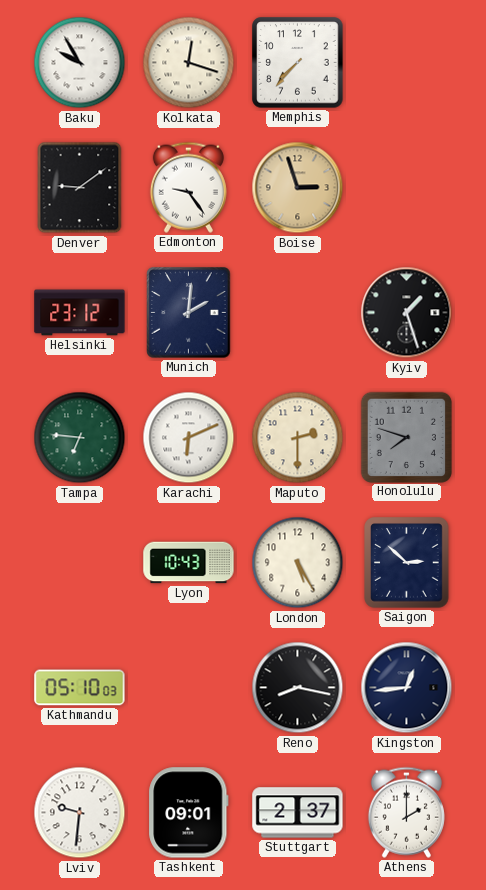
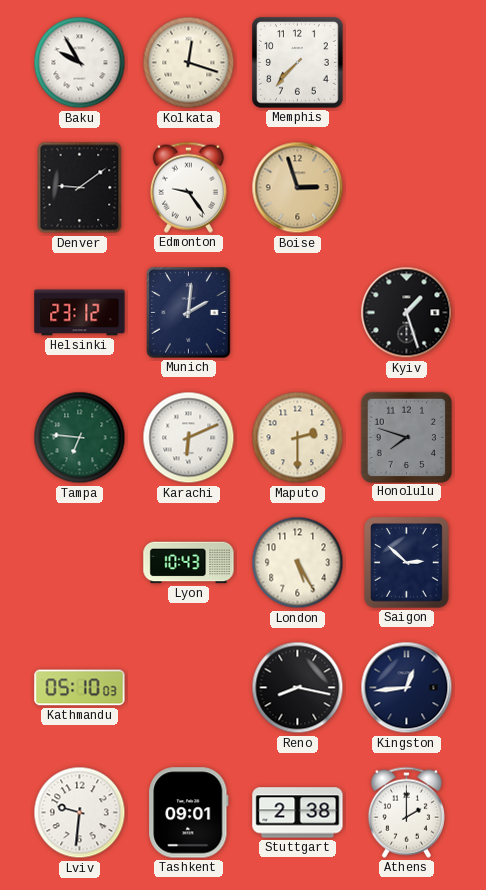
Stuttgart: 2:37 -> 2:38
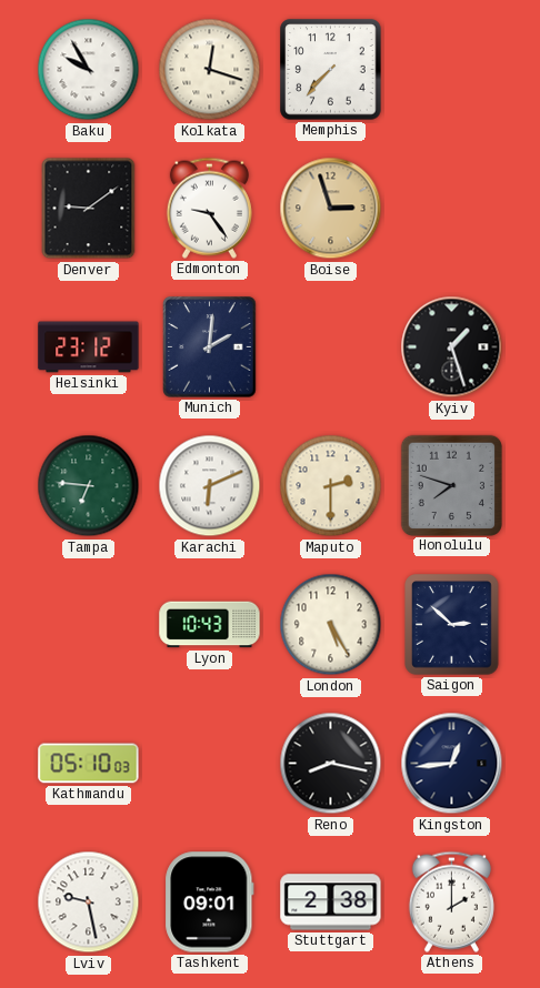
Lviv: 9:31 -> 9:28
